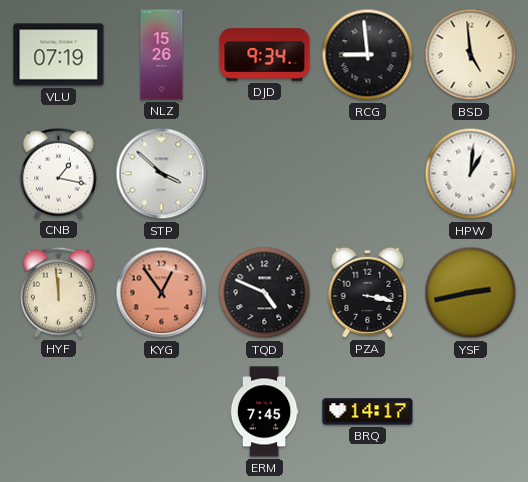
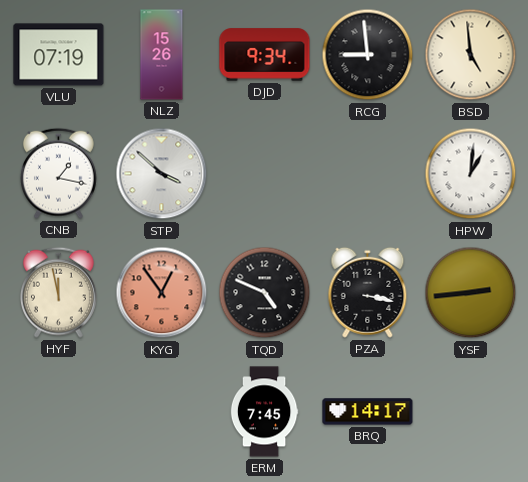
HYF: 11:59 -> 11:58
YSF: 2:43 -> 2:44
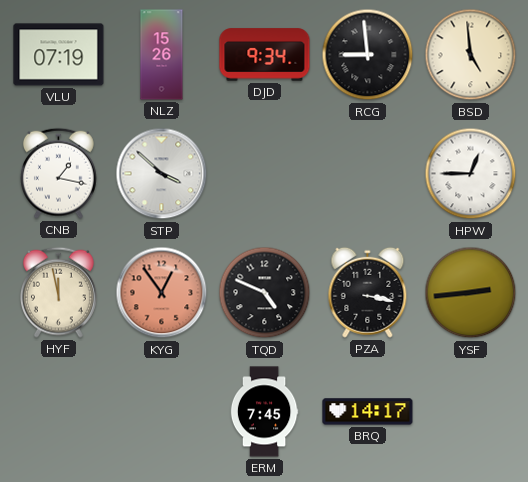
HPW: 1:01 -> 12:45
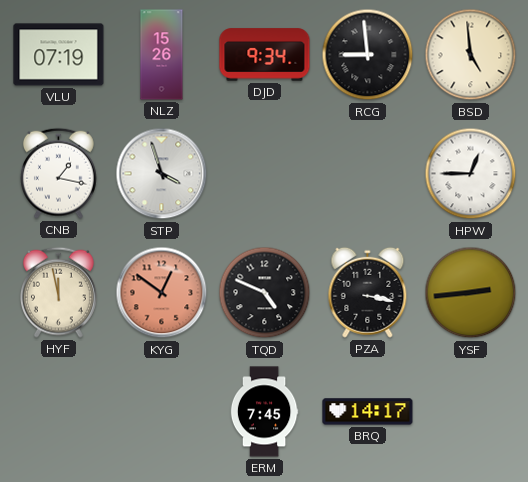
STP: 3:52 -> 3:57
KYG: 12:54 -> 12:51
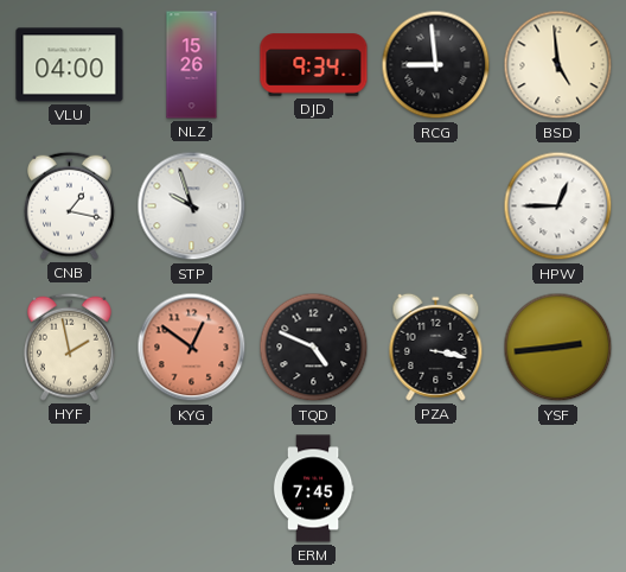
VLU: 07:19 -> 04:00
STP: 3:57 -> 9:57
HYF: 11:58 -> 1:58
BRQ: 14:17 -> none
